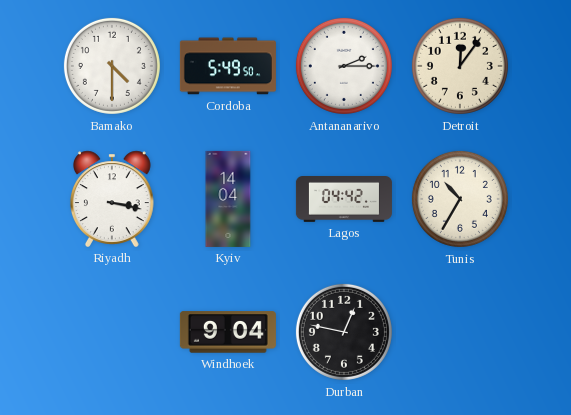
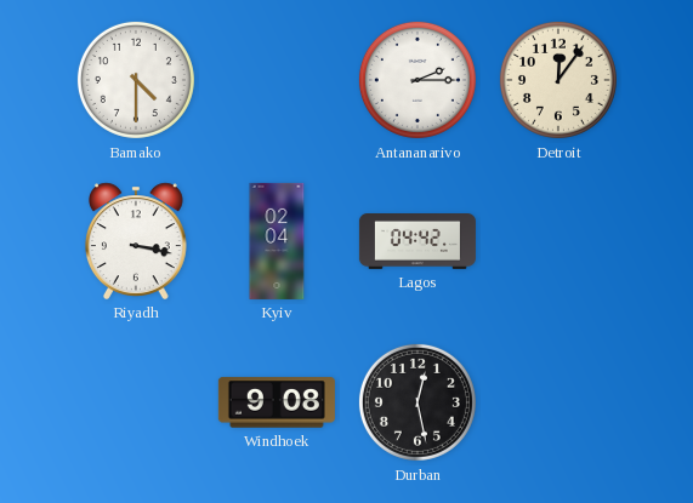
Cordoba: 5:49 -> none
Kyiv: 14:04 -> 02:04
Tunis: 10:35 -> none
Windhoek: 9:04 -> 9:08
Durban: 12:47 -> 12:28
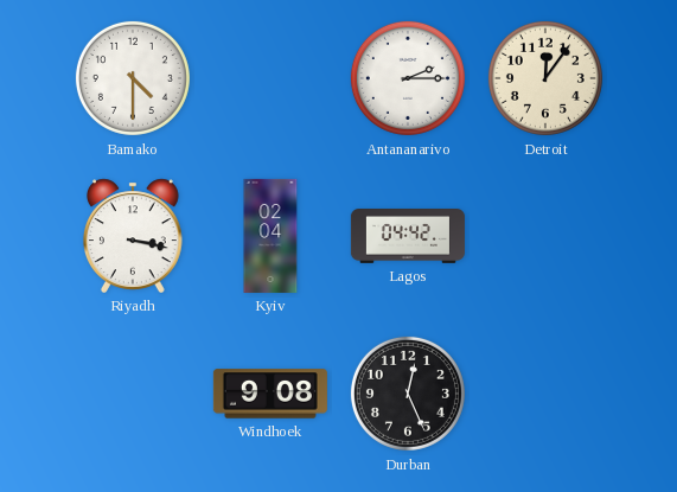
Durban: 12:28 -> 12:26
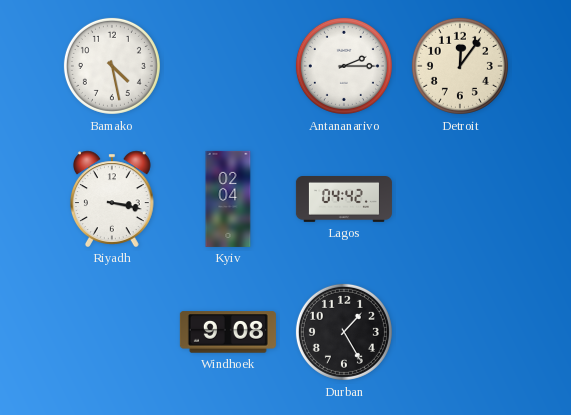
Bamako: 4:30 -> 4:28
Durban: 12:26 -> 1:25
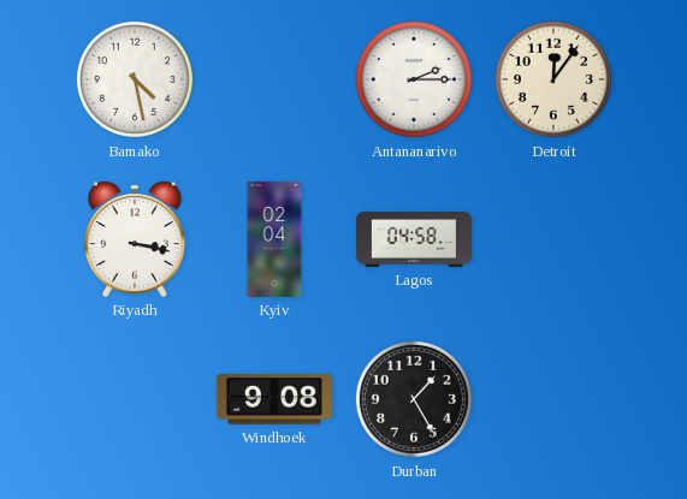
Lagos: 04:42 -> 04:58
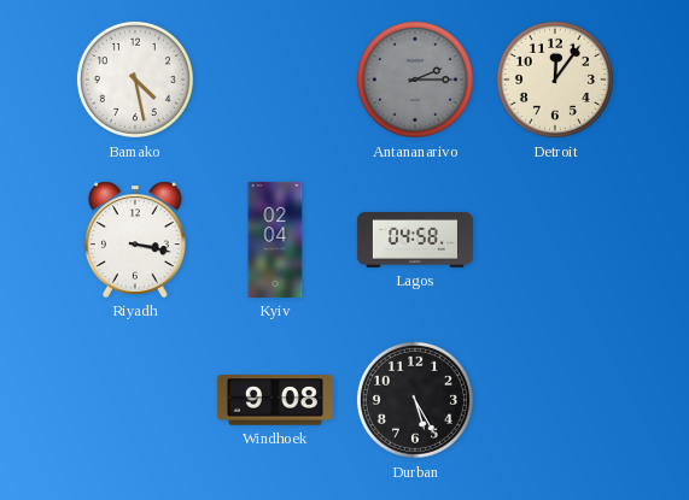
Antananarivo dial: white -> grey
Durban: 1:25 -> 5:25
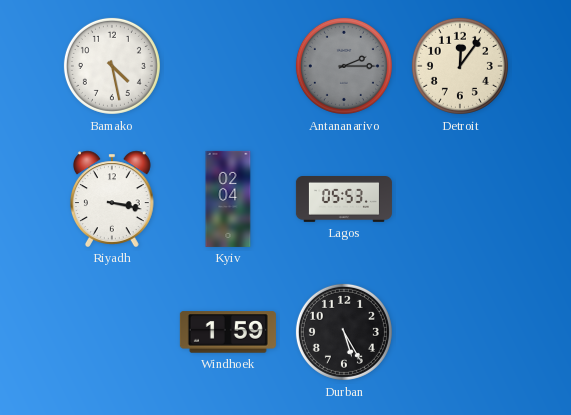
Lagos: 04:58 -> 05:53
Windhoek: 9:08 -> 1:59
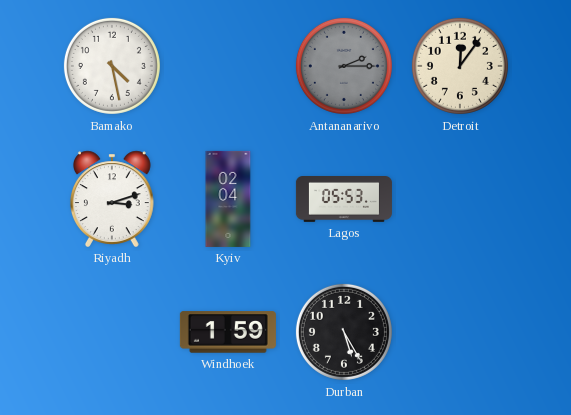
Riyadh: 3:17 -> 3:12
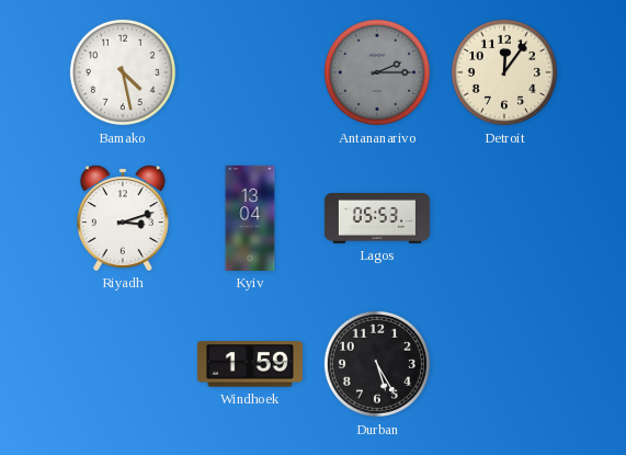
Kyiv: 02:04 -> 13:04
